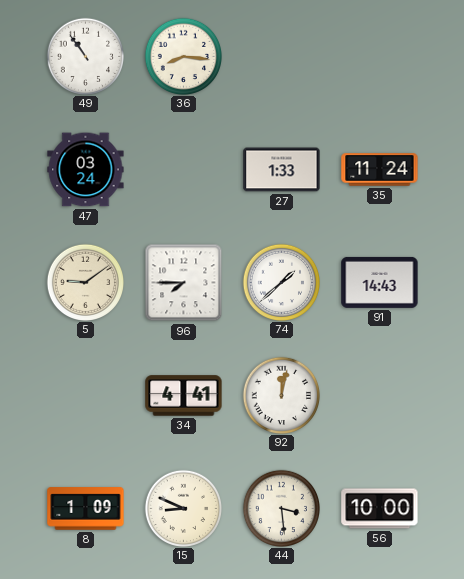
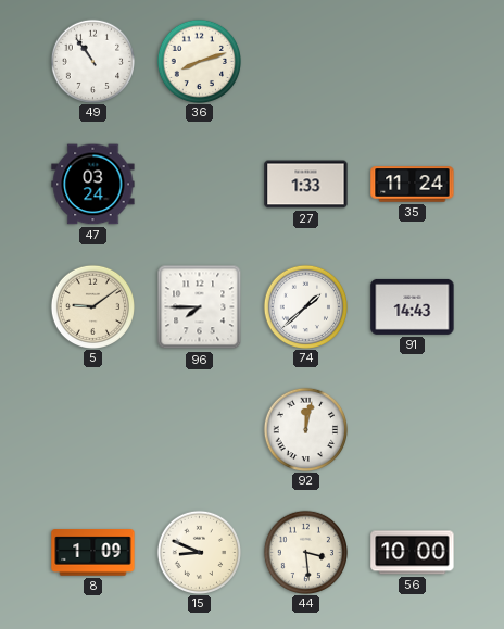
36: 8:16 -> 8:12
34: 4:41 -> none
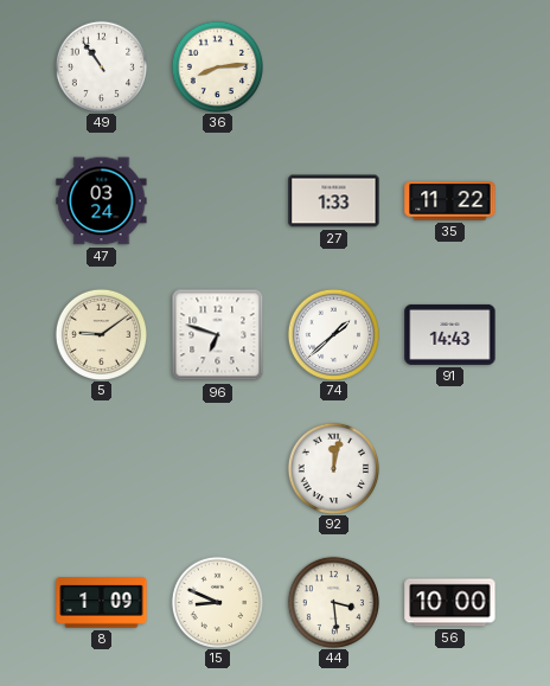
36: 8:12 -> 8:14
35: 11:24 -> 11:22
96: 7:45 -> 6:48
